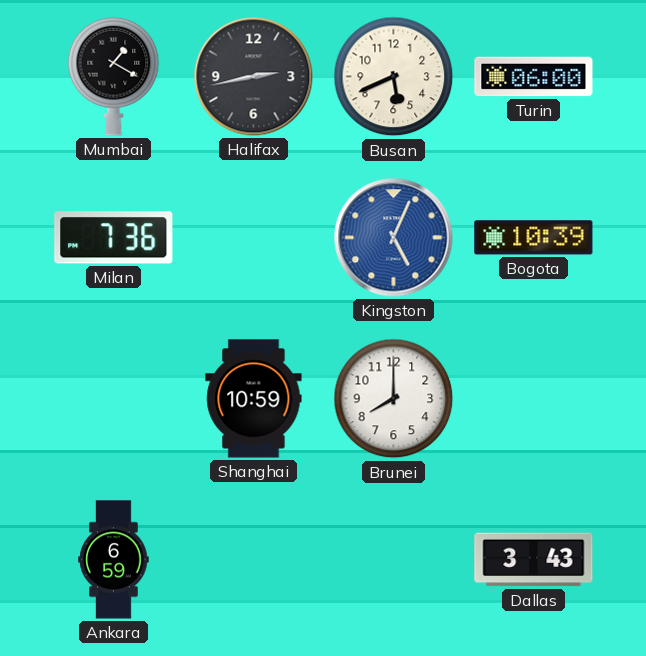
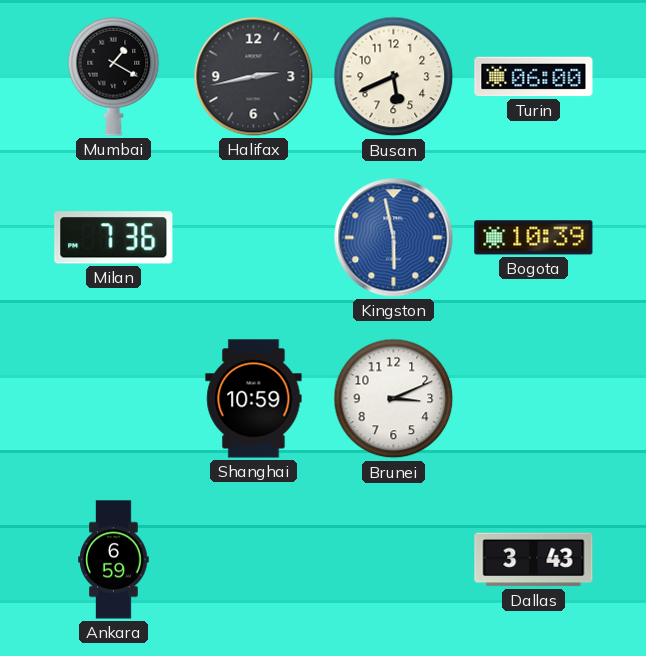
Kingston: 5:04 -> 5:58
Brunei: 8:00 -> 3:11
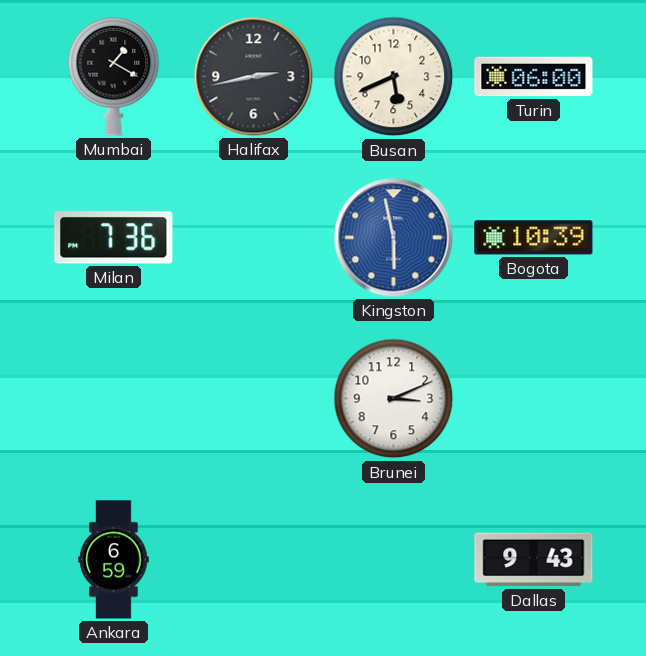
Shanghai: 10:59 -> none
Dallas: 3:43 -> 9:43
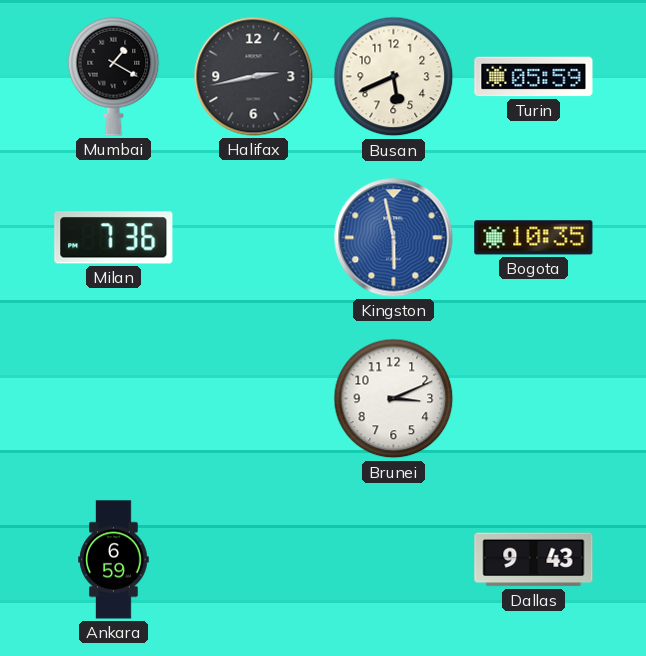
Turin: 06:00 -> 05:59
Bogota: 10:39 -> 10:35
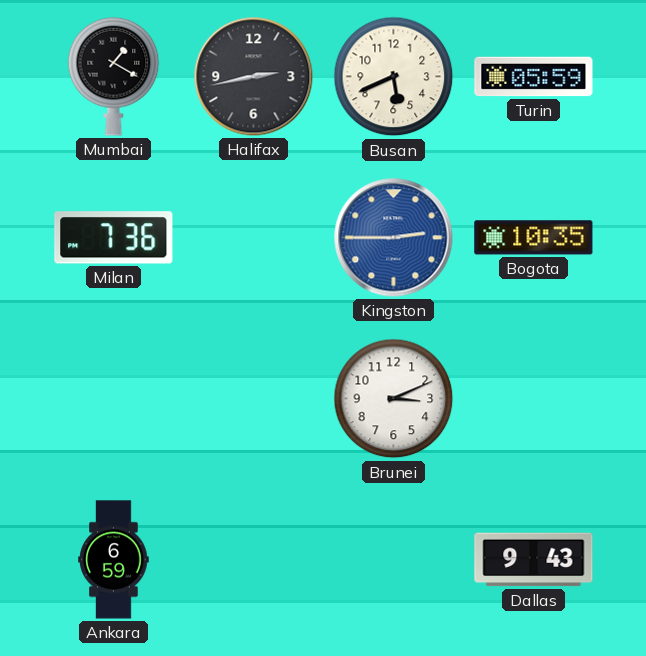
Kingston: 5:58 -> 2:45
